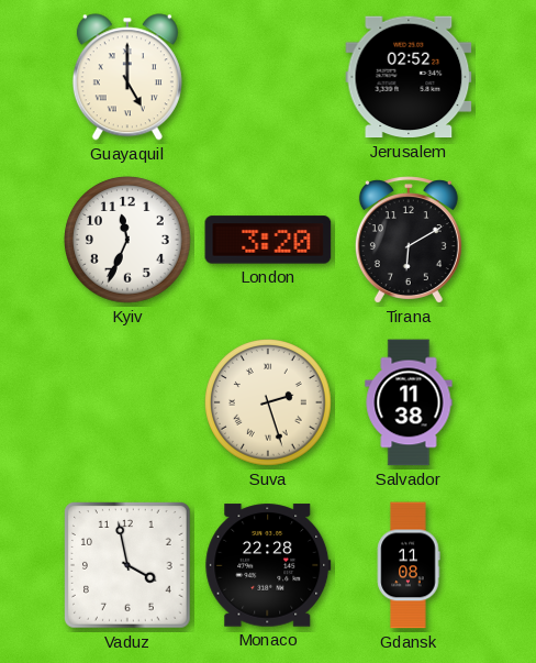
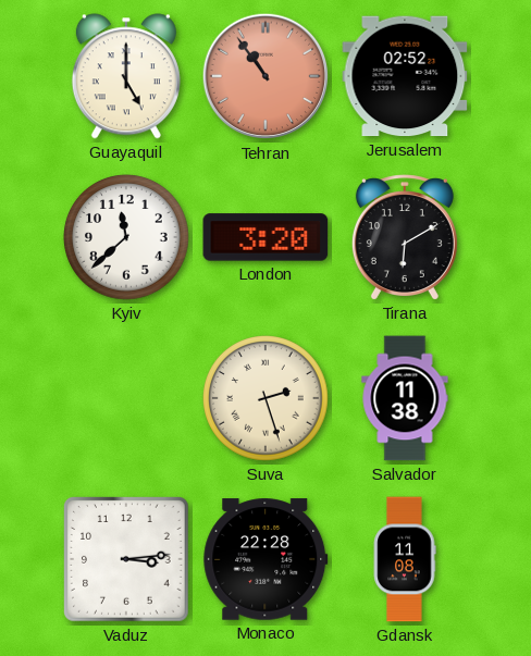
Tehran: none -> 10:54
Kyiv: 11:34 -> 11:38
Vaduz: 3:58 -> 3:14
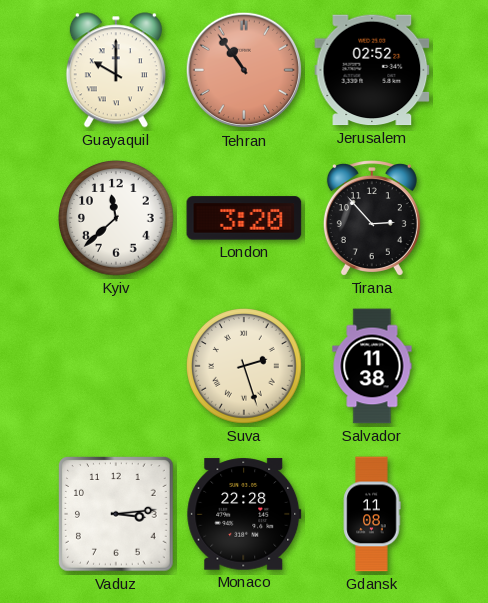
Guayaquil: 5:00 -> 10:00
Tirana: 6:10 -> 2:53
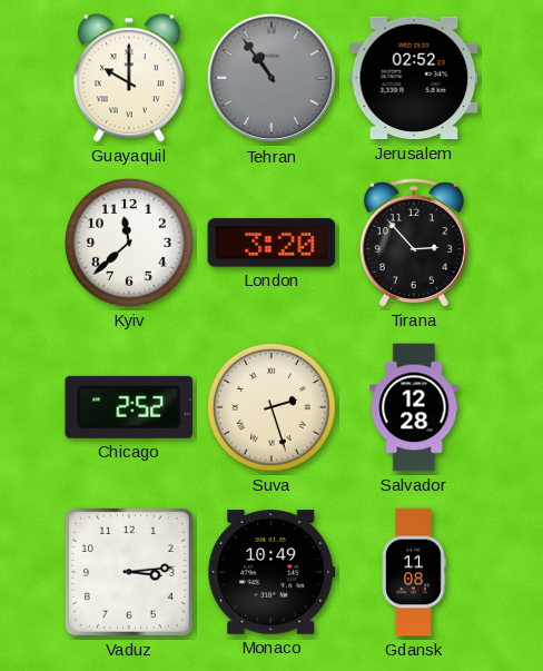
Tehran dial: salmon -> grey
Chicago: none -> 2:52
Salvador: 11:38 -> 12:28
Monaco: 22:28 -> 10:49
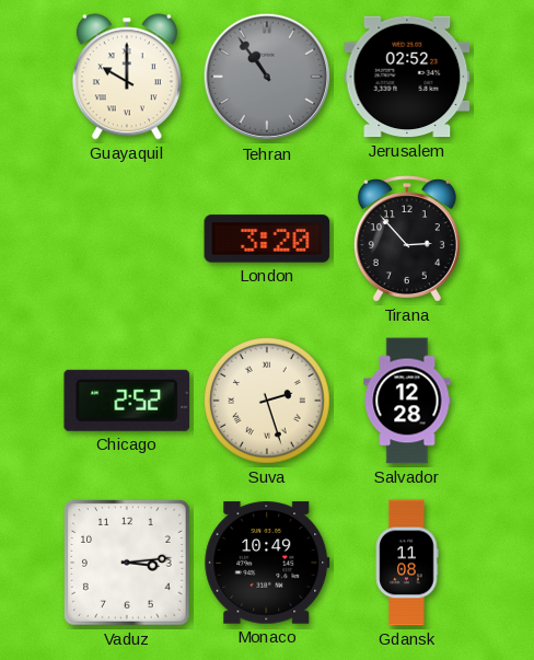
Kyiv: 11:38 -> none
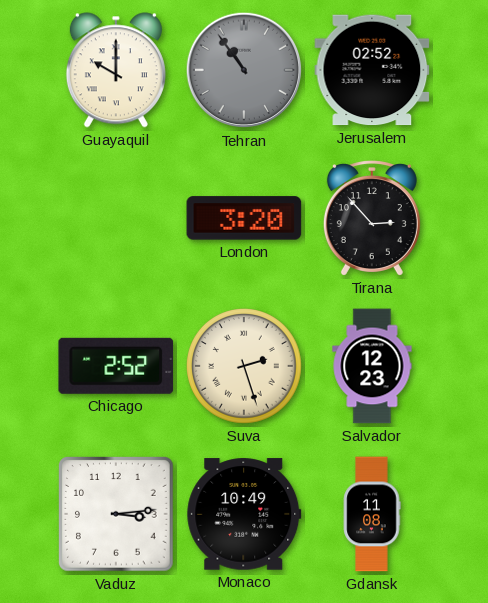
Salvador: 12:28 -> 12:23
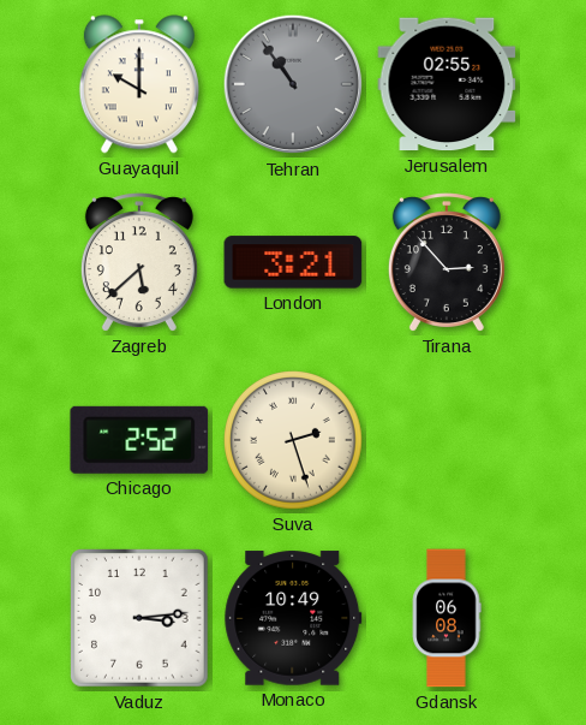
Jerusalem: 02:52 -> 02:55
Zagreb: none -> 5:38
London: 3:20 -> 3:21
Salvador: 12:23 -> none
Gdansk: 11:08 -> 06:08
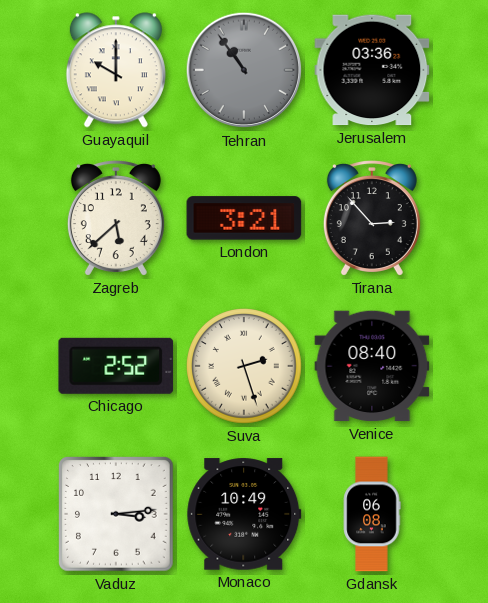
Jerusalem: 02:55 -> 03:36
Venice: none -> 08:40
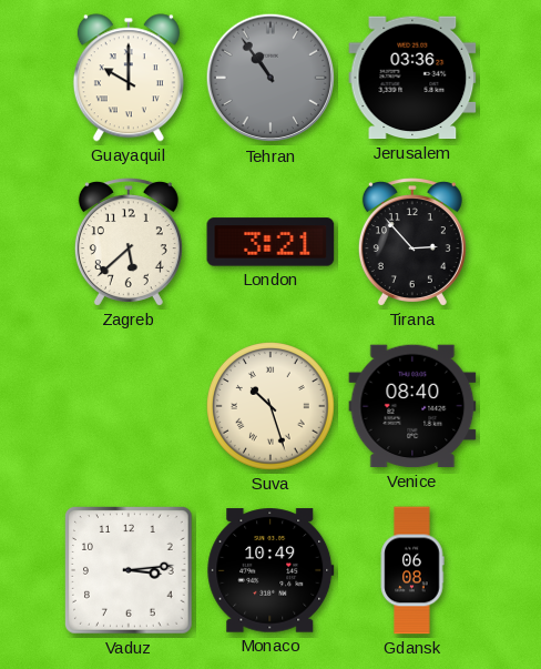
Chicago: 2:52 -> none
Suva: 2:27 -> 10:27
